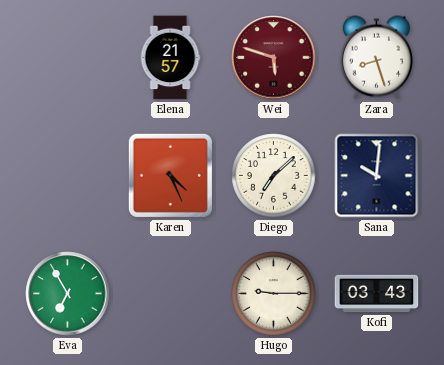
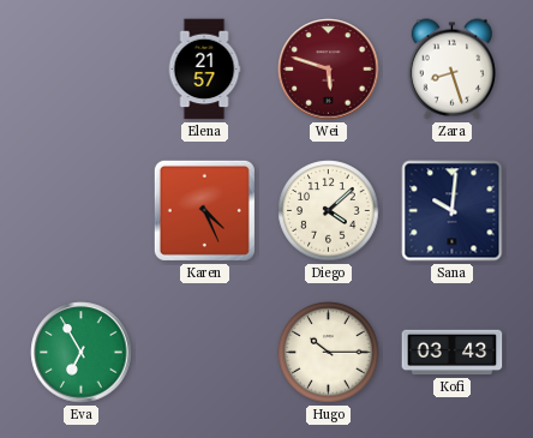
Diego: 7:08 -> 4:08
Hugo: 9:15 -> 10:15
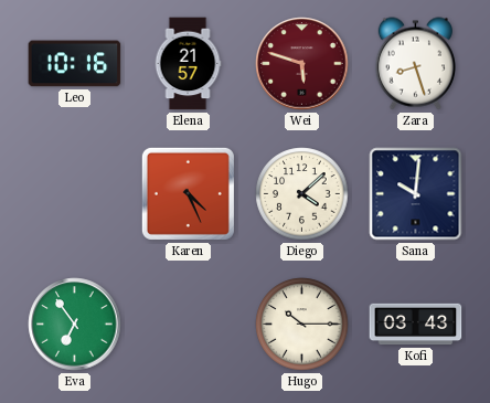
Leo: none -> 10:16
Eva: 6:55 -> 6:54
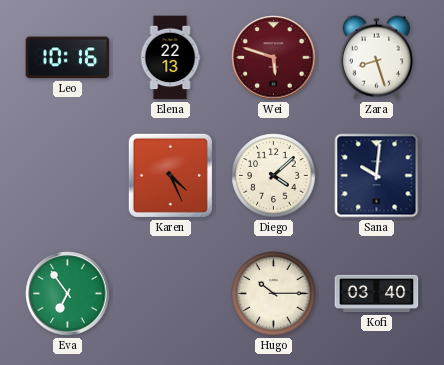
Elena: 21:57 -> 22:13
Kofi: 03:43 -> 03:40
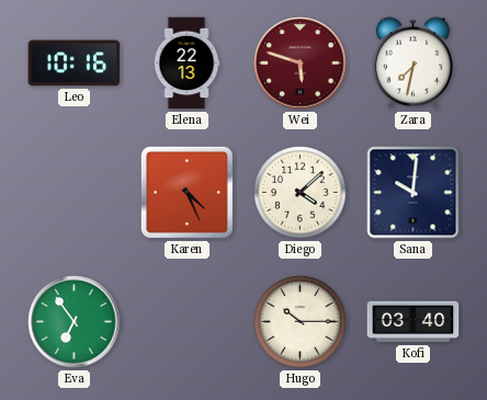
Zara: 8:27 -> 7:32
